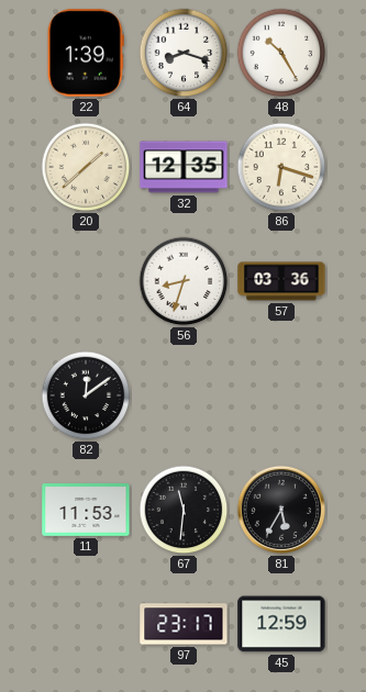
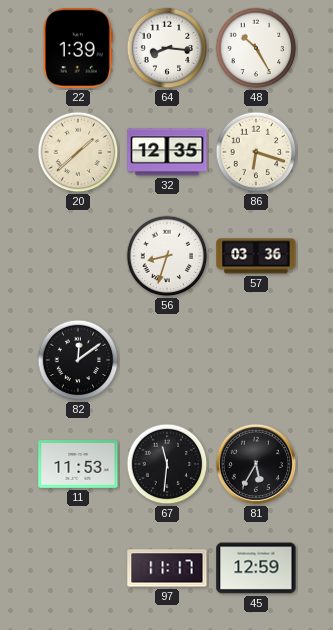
64: 8:18 -> 8:16
97: 23:17 -> 11:17
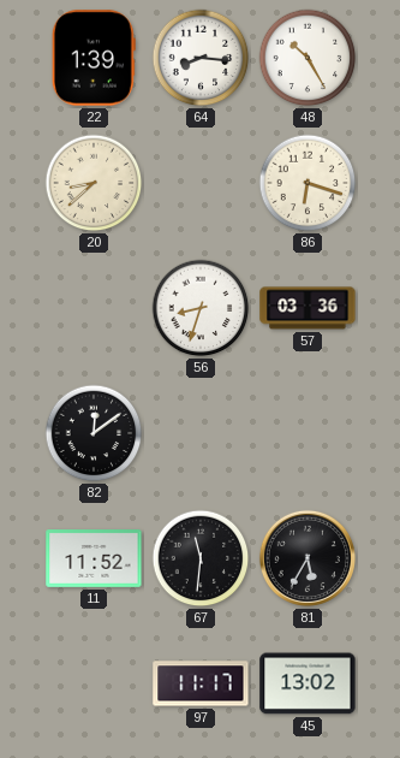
20: 1:38 -> 8:38
32: 12:35 -> none
11: 11:53 -> 11:52
45: 12:59 -> 13:02
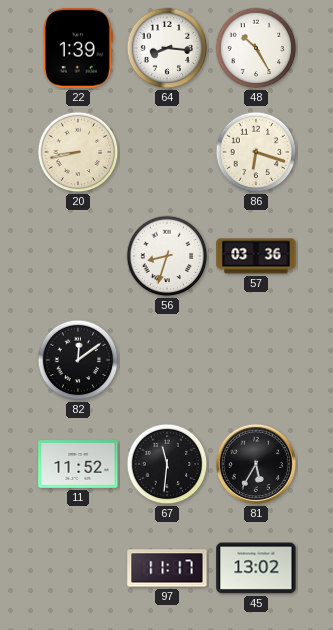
20: 8:38 -> 8:43
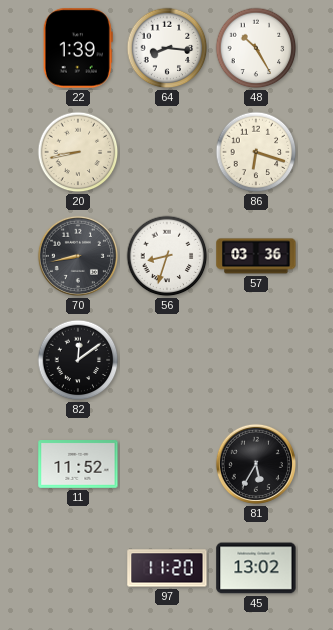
70: none -> 8:43
67: 11:31 -> none
97: 11:17 -> 11:20
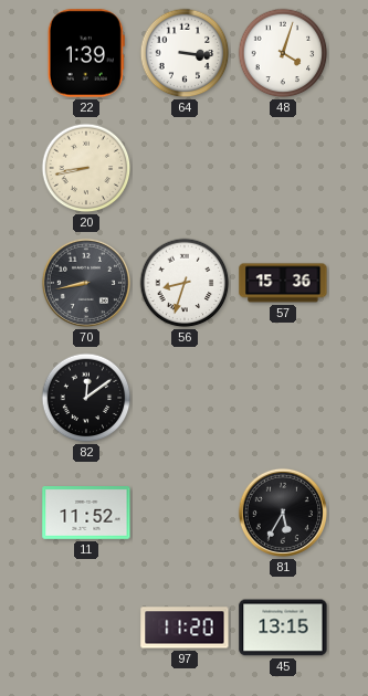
64: 8:16 -> 3:16
48: 10:25 -> 4:03
86: 6:18 -> none
57: 03:36 -> 15:36
45: 13:02 -> 13:15
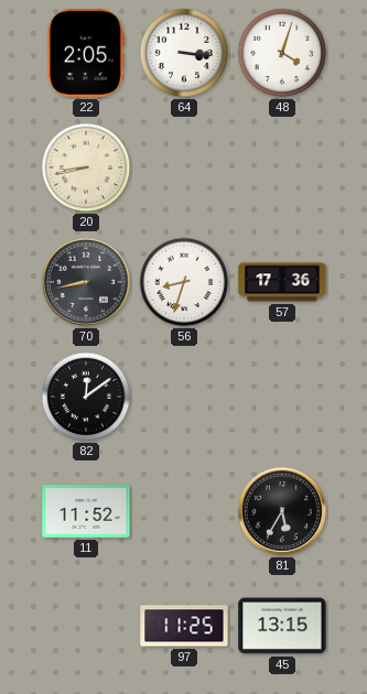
22: 1:39 -> 2:05
57: 15:36 -> 17:36
97: 11:20 -> 11:25
